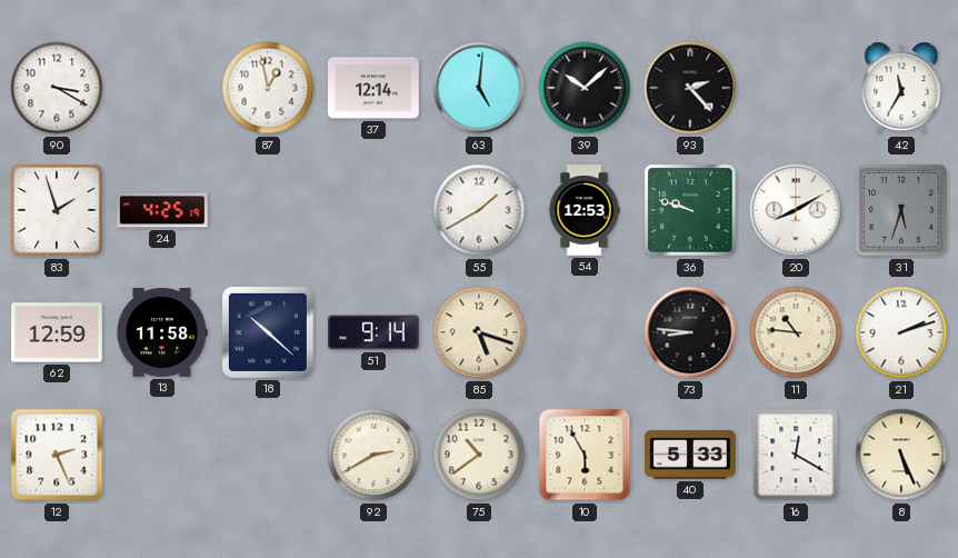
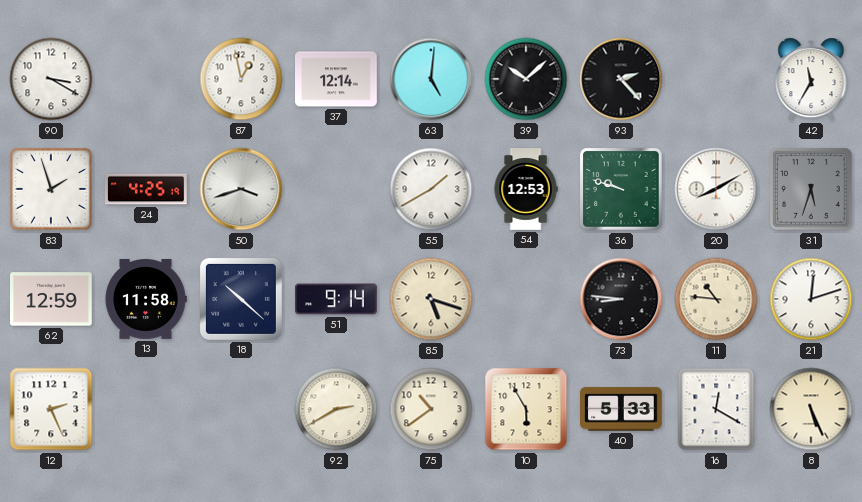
50: none -> 3:42
21: 2:12 -> 12:12
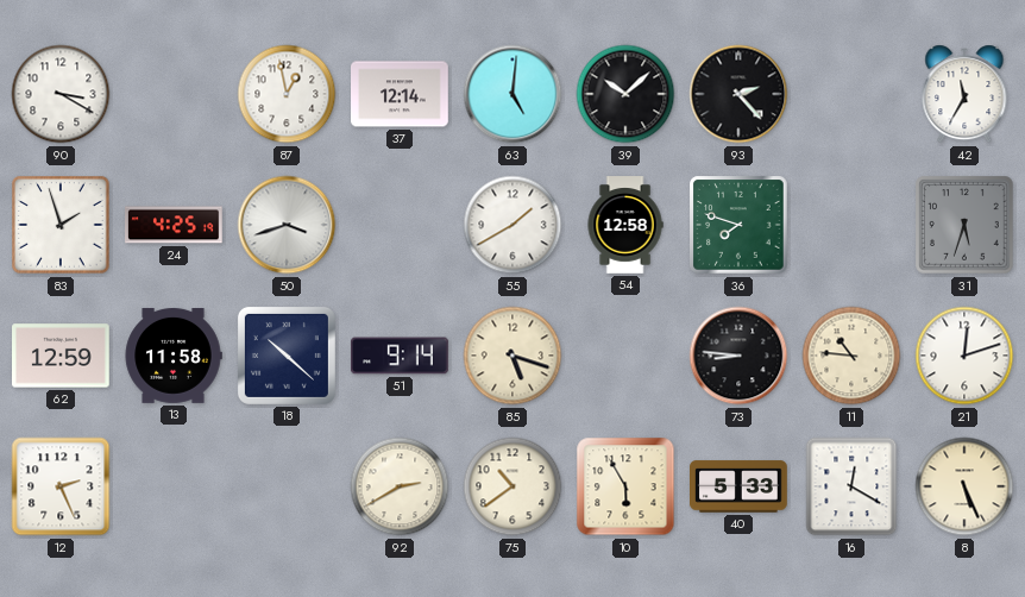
54: 12:53 -> 12:58
36: 9:48 -> 7:48
20: 8:10 -> none
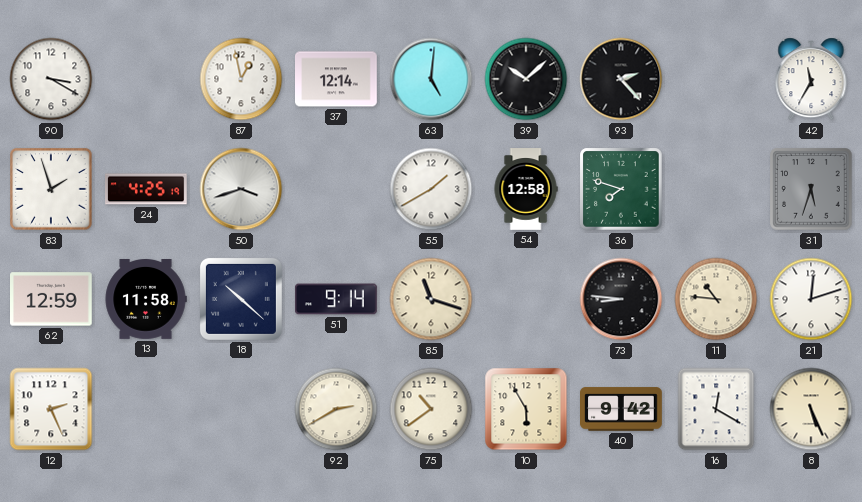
85: 5:18 -> 11:18
40: 5:33 -> 9:42
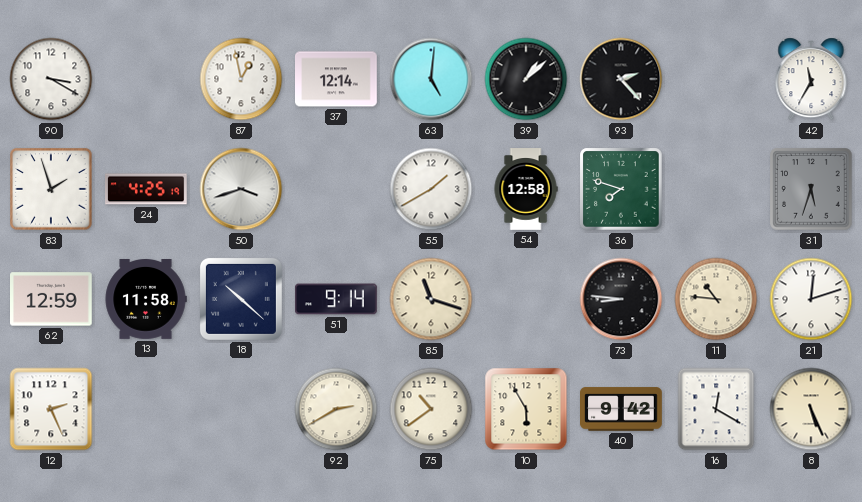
39: 10:08 -> 1:08
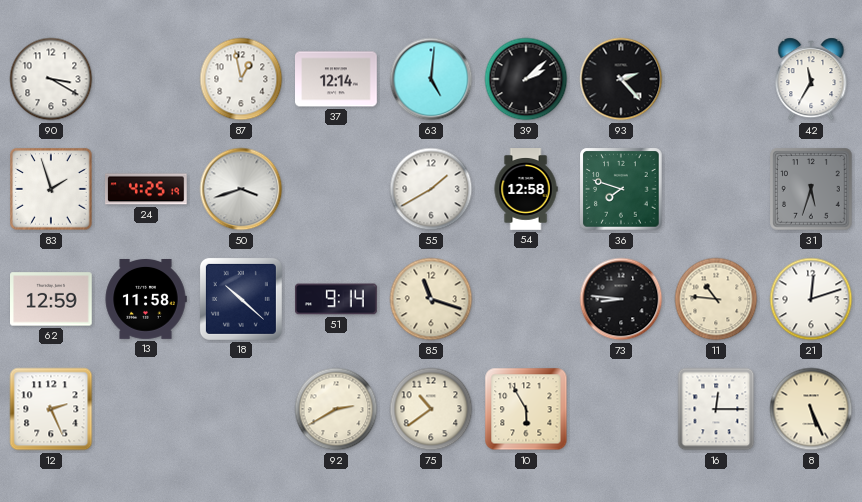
39: 1:08 -> 2:08
40: 9:42 -> none
16: 12:20 -> 12:15
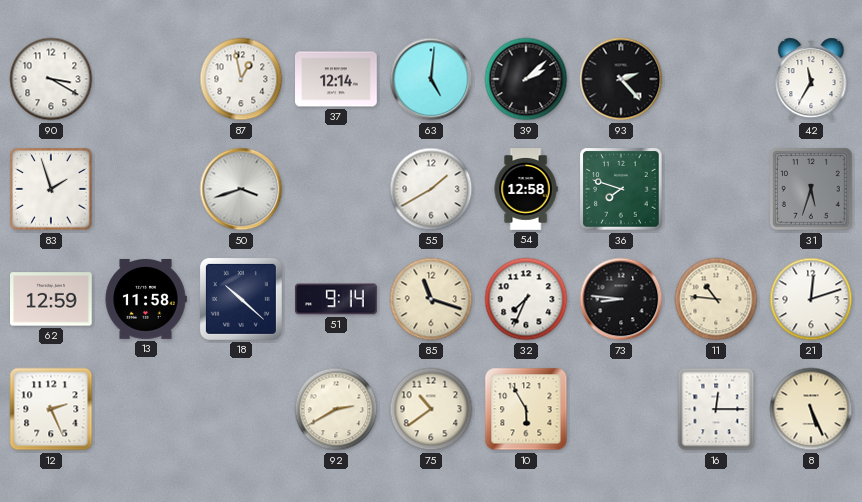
24: 4:25 -> none
32: none -> 7:34
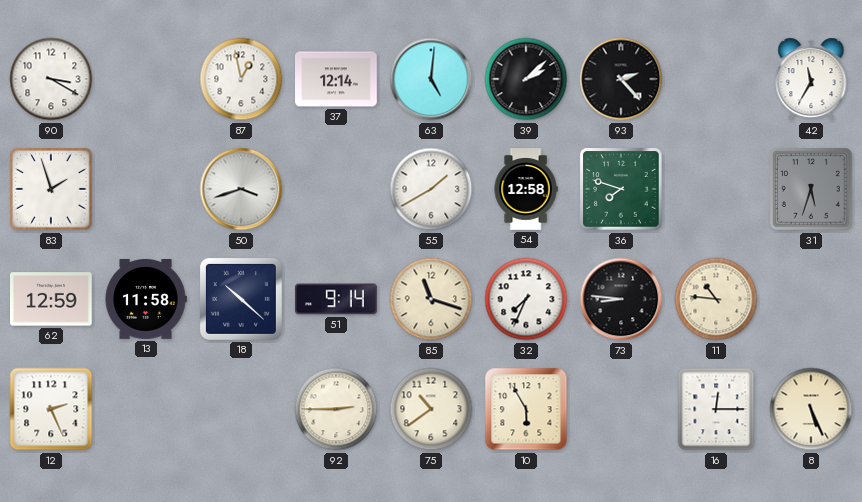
21: 12:12 -> none
92: 2:40 -> 2:45
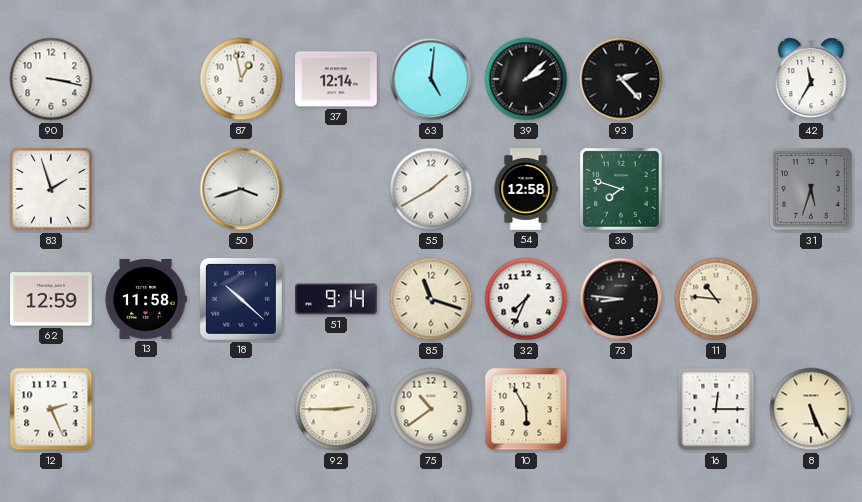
90: 3:20 -> 3:17
